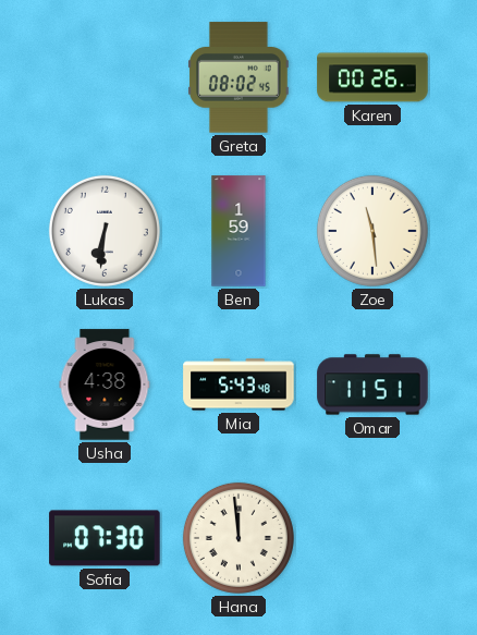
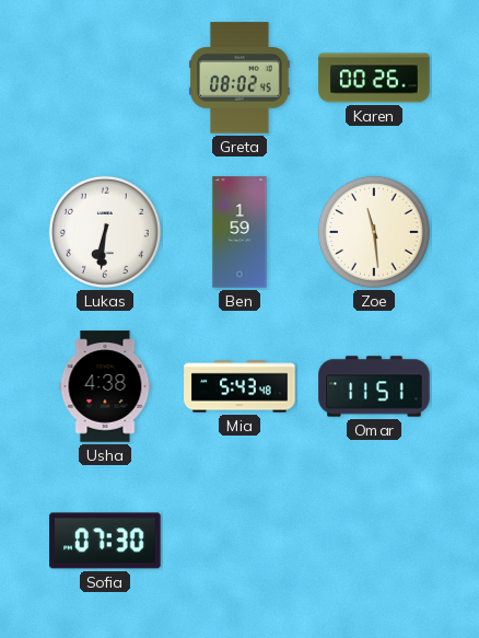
Hana: 11:59 -> none
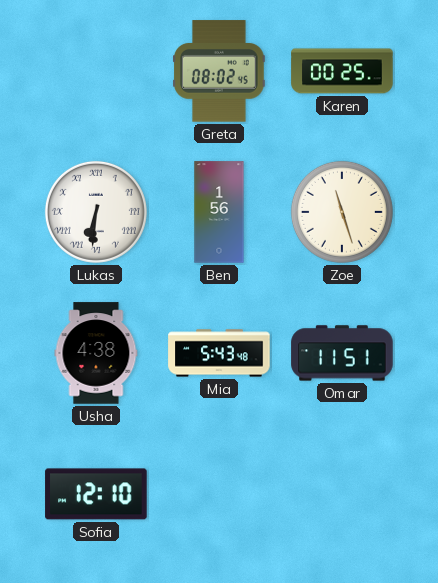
Karen: 00:26 -> 00:25
Lukas numerals: Arabic -> Roman
Ben: 1:59 -> 1:56
Zoe: 11:29 -> 11:27
Sofia: 07:30 -> 12:10
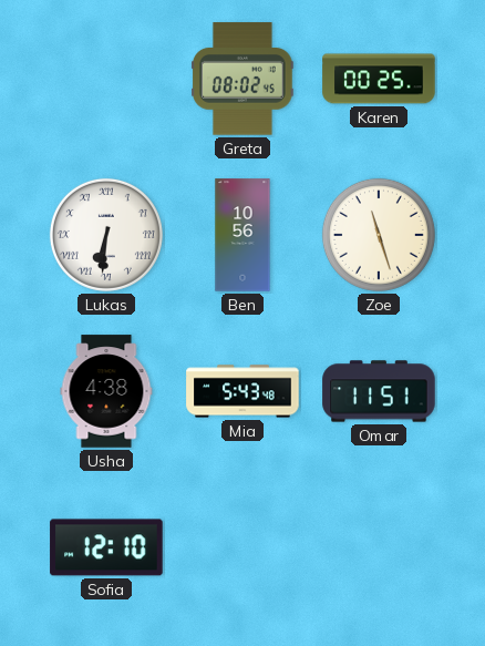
Ben: 1:56 -> 10:56
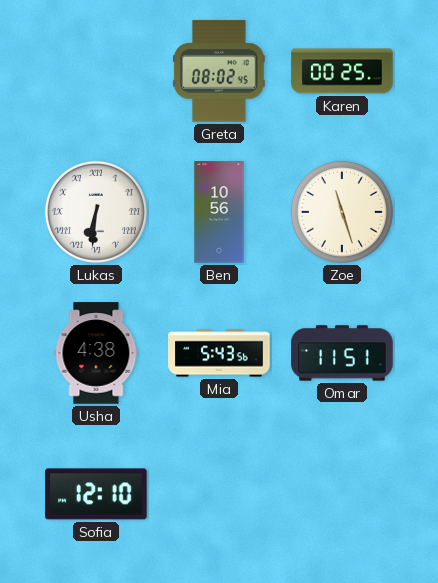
Mia: 5:43:48 -> 5:43:56
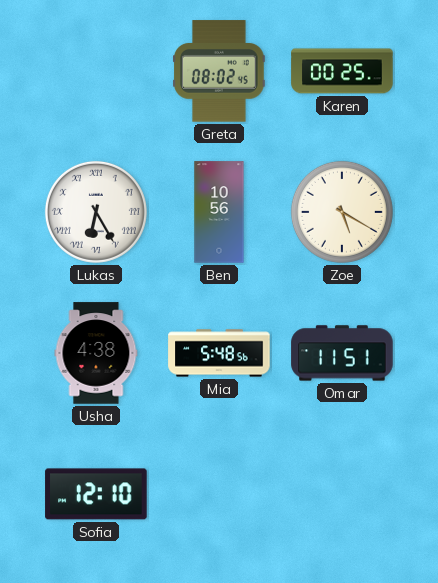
Lukas: 6:31 -> 6:25
Zoe: 11:27 -> 5:20
Mia: 5:43 -> 5:48
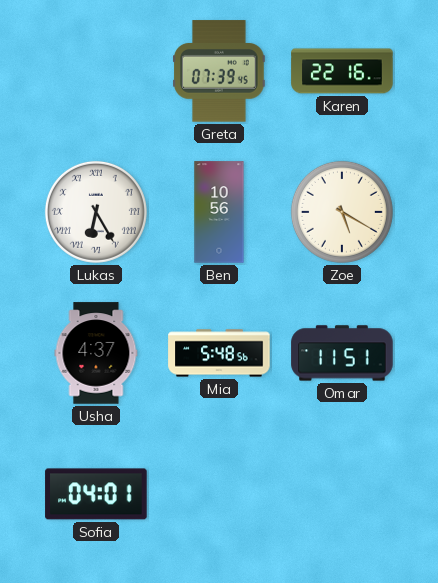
Greta: 08:02 -> 07:39
Karen: 00:25 -> 22:16
Usha: 4:38 -> 4:37
Sofia: 12:10 -> 04:01
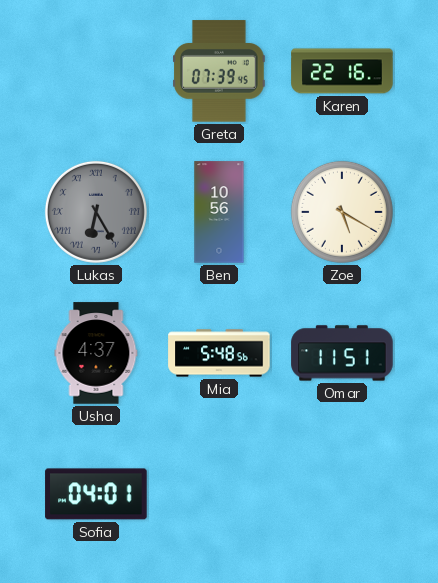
Lukas dial: white -> grey
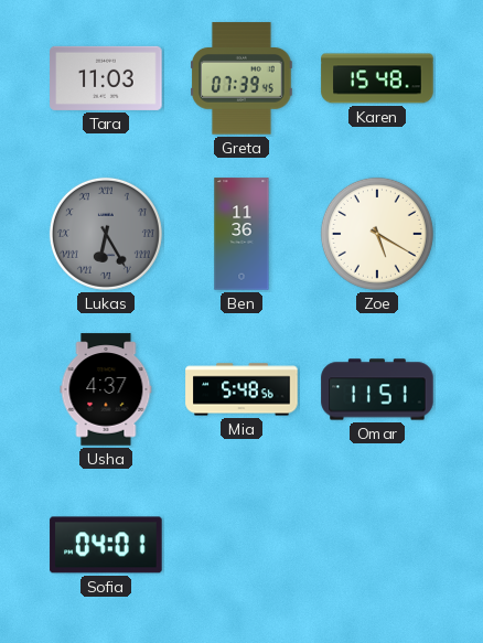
Tara: none -> 11:03
Karen: 22:16 -> 15:48
Ben: 10:56 -> 11:36
